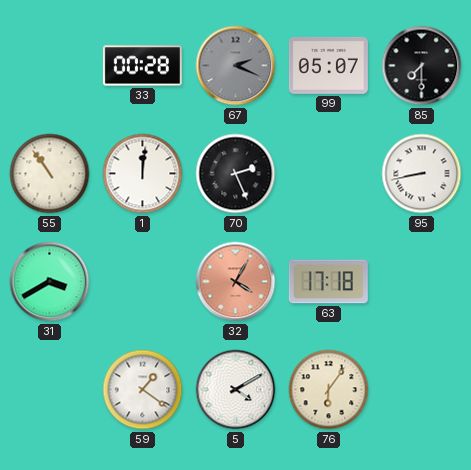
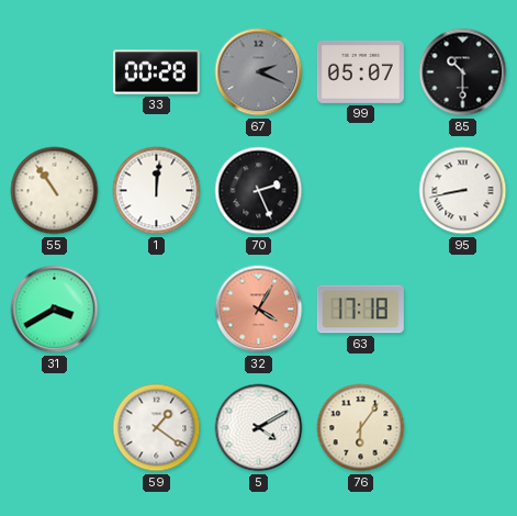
85: 7:30 -> 10:30
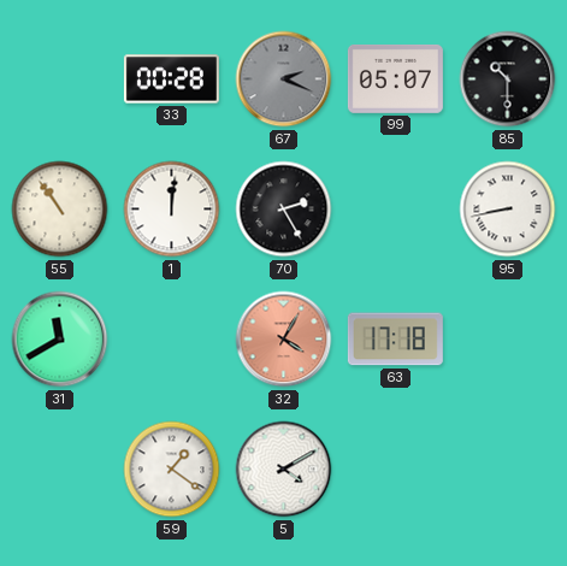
70: 2:26 -> 2:25
31: 3:40 -> 11:40
76: 6:06 -> none
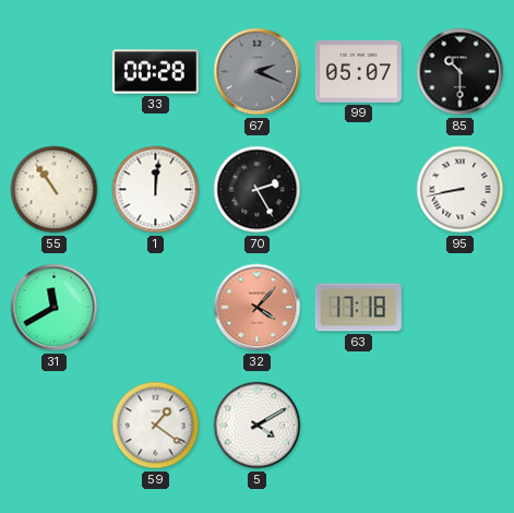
32: 4:05 -> 4:07
